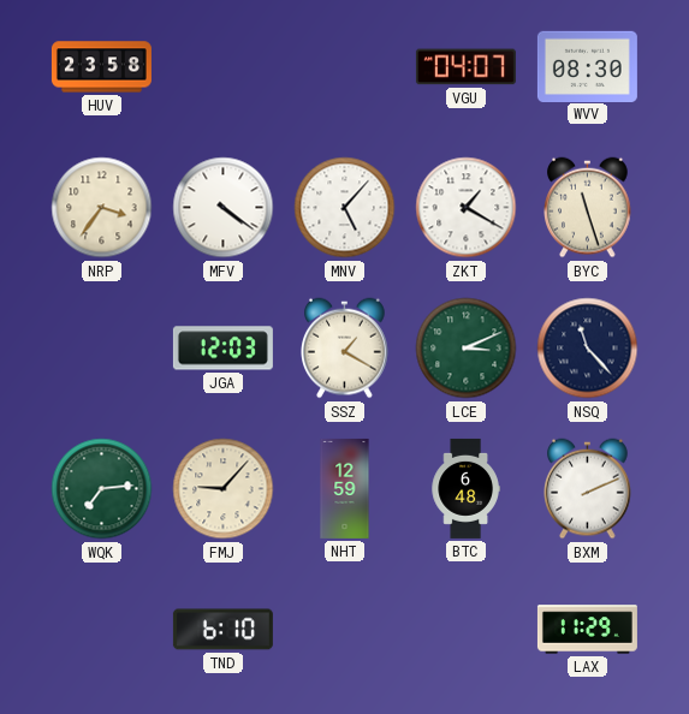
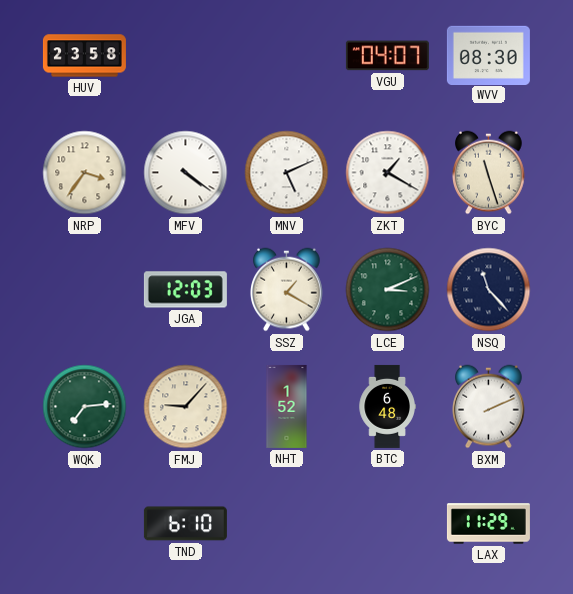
MNV: 5:07 -> 5:11
NHT: 12:59 -> 1:52
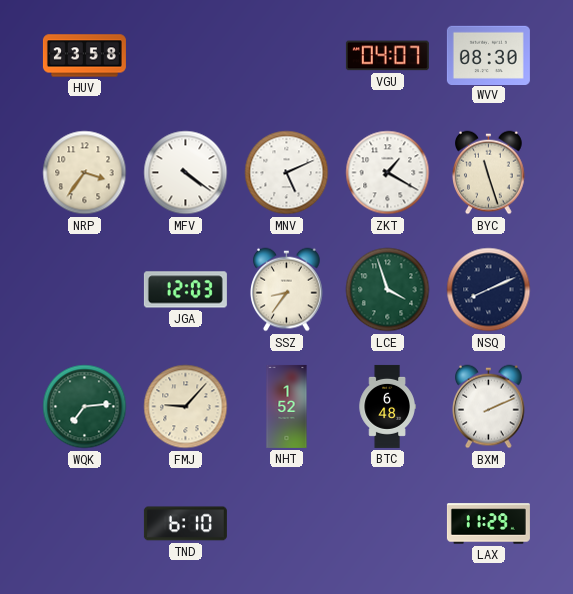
SSZ: 1:20 -> 8:36
LCE: 3:11 -> 3:57
NSQ: 11:23 -> 8:11
